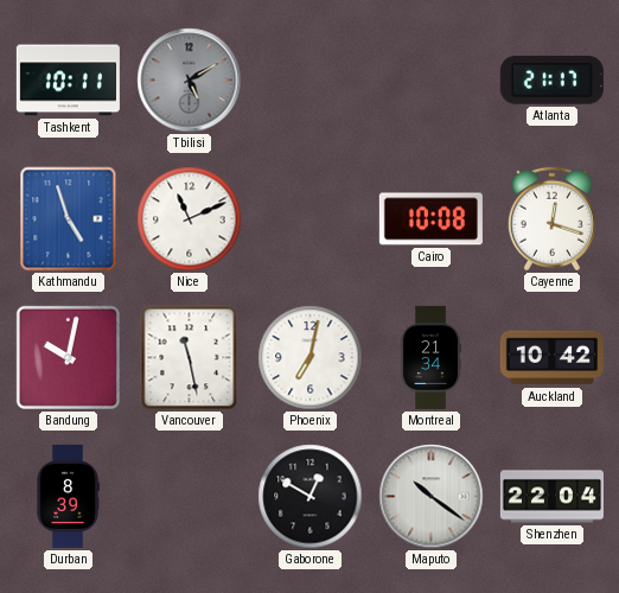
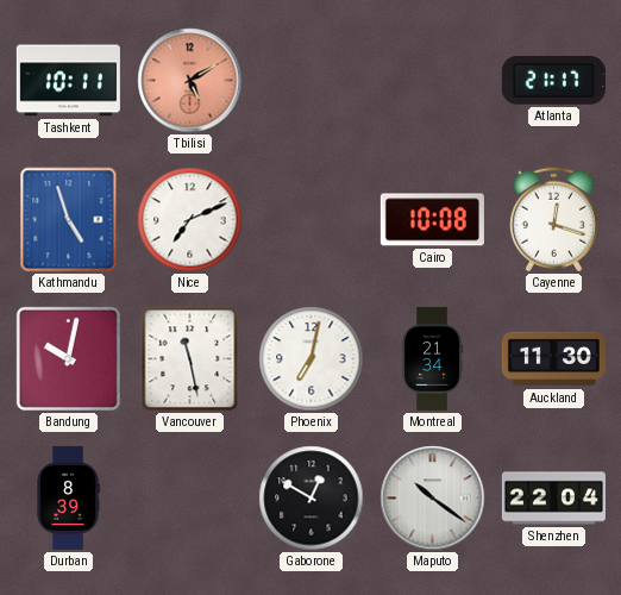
Tbilisi dial: grey -> salmon
Nice: 11:11 -> 7:11
Auckland: 10:42 -> 11:30
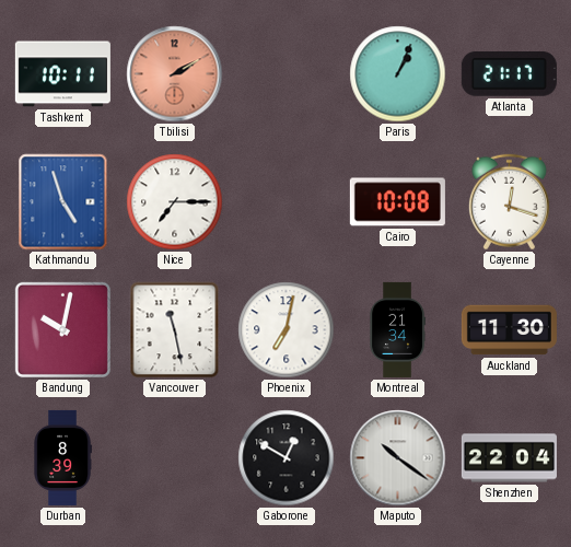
Tbilisi: 5:10 -> 2:10
Paris: none -> 1:04
Nice: 7:11 -> 7:15
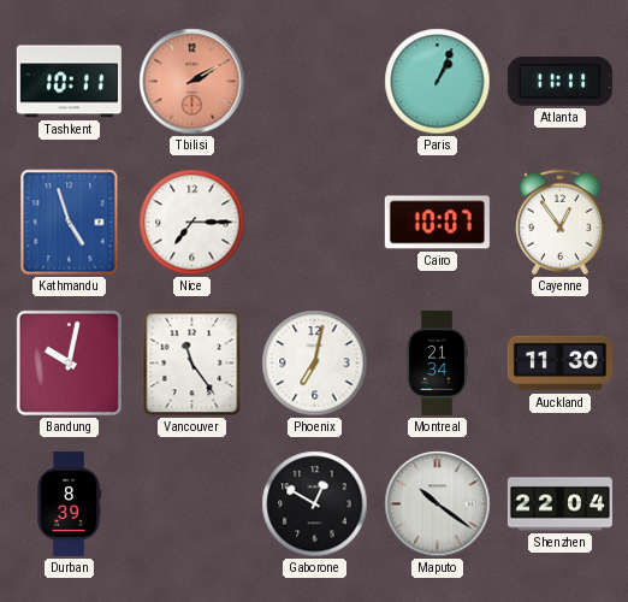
Atlanta: 21:17 -> 11:11
Cairo: 10:08 -> 10:07
Cayenne: 12:18 -> 12:54
Vancouver: 11:28 -> 11:24
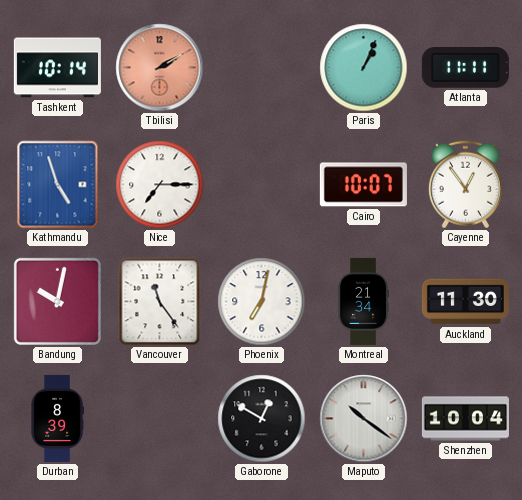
Tashkent: 10:11 -> 10:14
Shenzhen: 22:04 -> 10:04
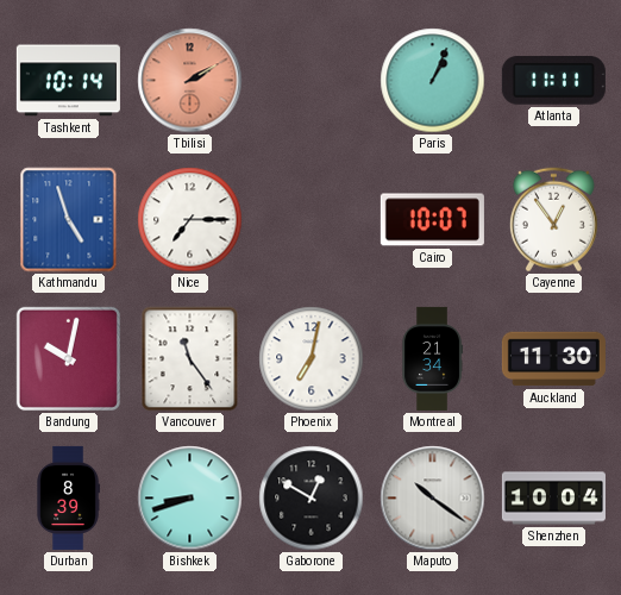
Bishkek: none -> 8:42
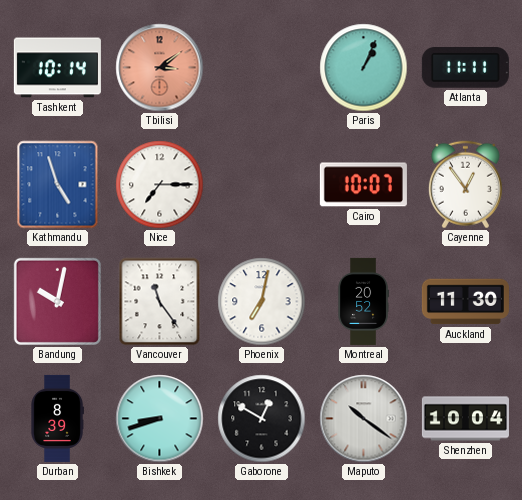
Tbilisi: 2:10 -> 3:09
Montreal: 21:34 -> 20:52
